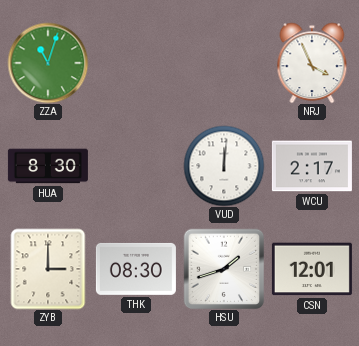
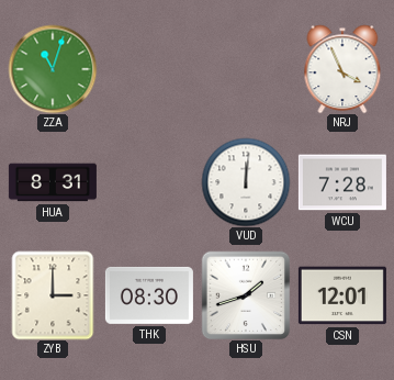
HUA: 8:30 -> 8:31
WCU: 2:17 -> 7:28
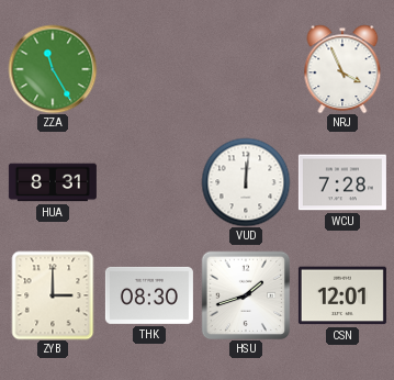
ZZA: 11:03 -> 11:25
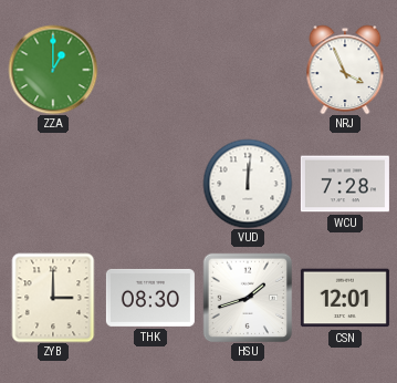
ZZA: 11:25 -> 1:00
HUA: 8:31 -> none
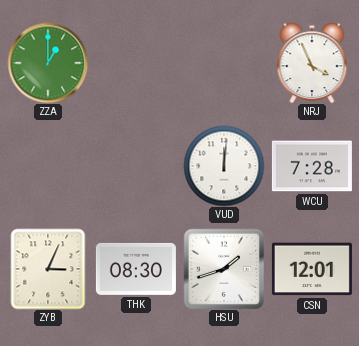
ZYB: 3:00 -> 3:04
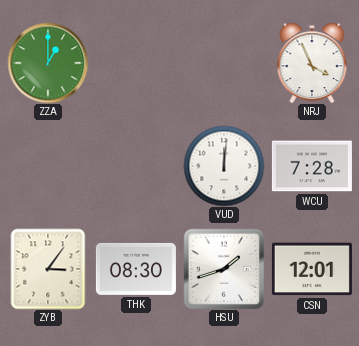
ZYB: 3:04 -> 3:06
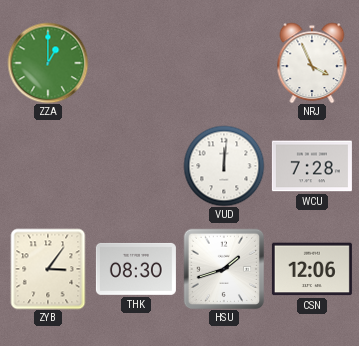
CSN: 12:01 -> 12:06
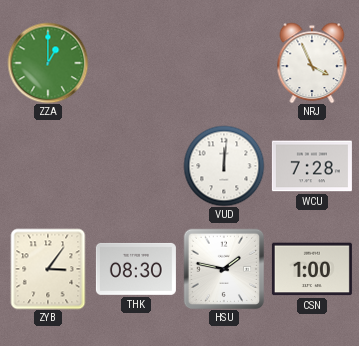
HSU: 1:42 -> 1:47
CSN: 12:06 -> 1:00
